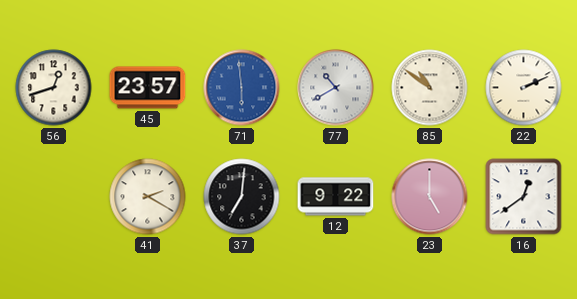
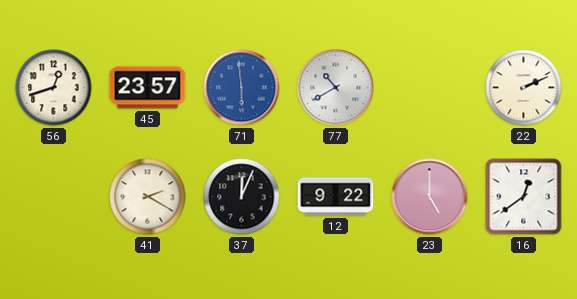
85: 10:51 -> none
37: 7:01 -> 12:04
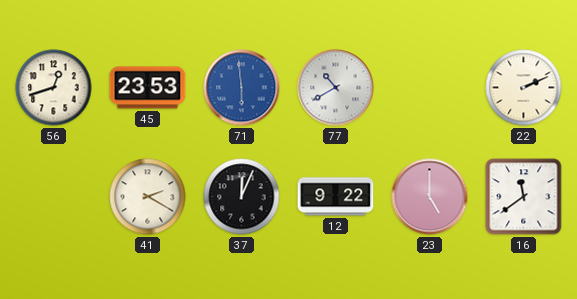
45: 23:57 -> 23:53
16: 12:39 -> 11:39
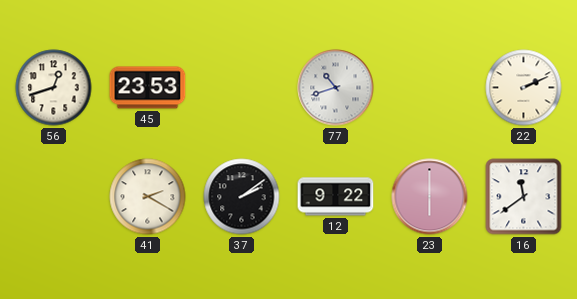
71: 5:59 -> none
77: 10:40 -> 10:42
37: 12:04 -> 2:09
23: 5:00 -> 6:00
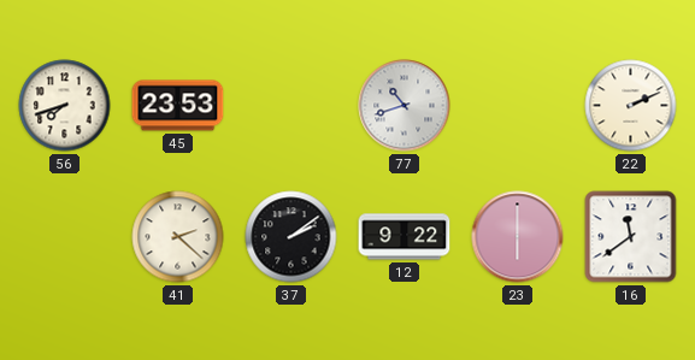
56: 12:42 -> 7:42
41: 2:20 -> 2:22
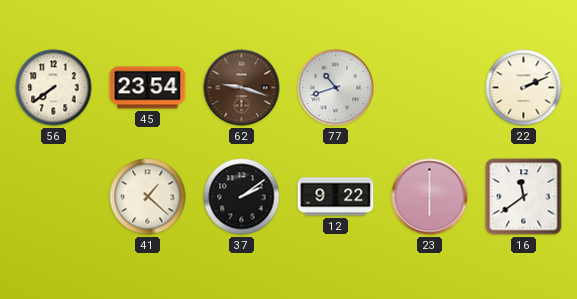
56: 7:42 -> 7:39
45: 23:53 -> 23:54
62: none -> 9:18
41: 2:22 -> 1:22
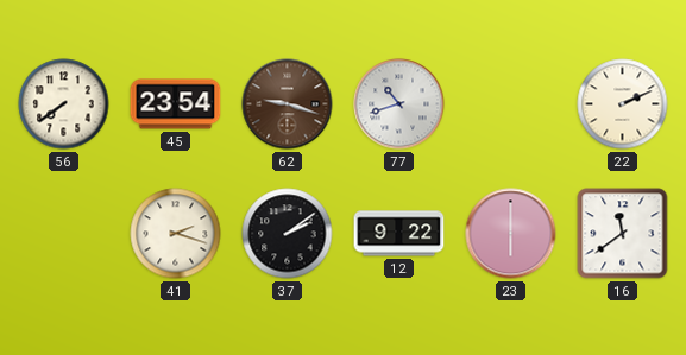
41: 1:22 -> 2:18
